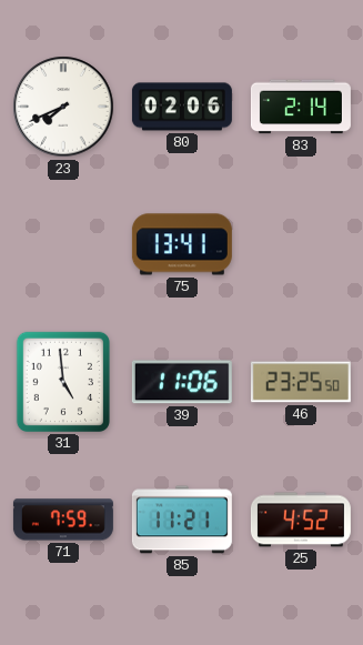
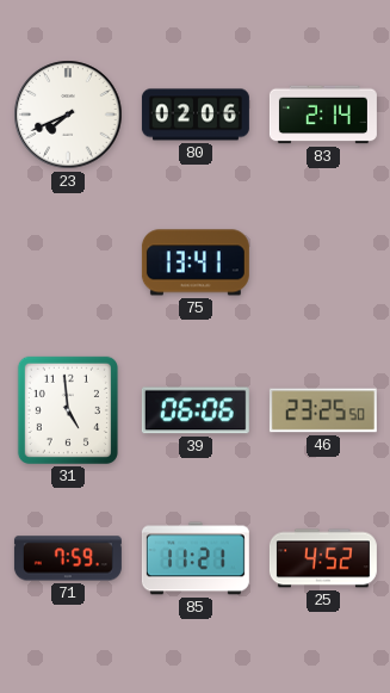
39: 11:06 -> 06:06
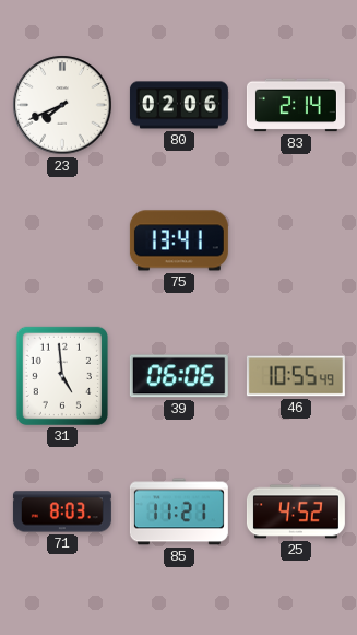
46: 23:25 -> 10:55
71: 7:59 -> 8:03
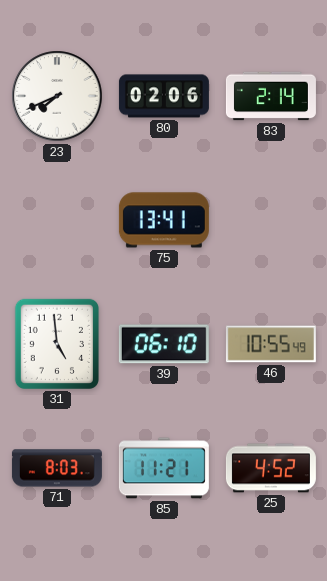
39: 06:06 -> 06:10
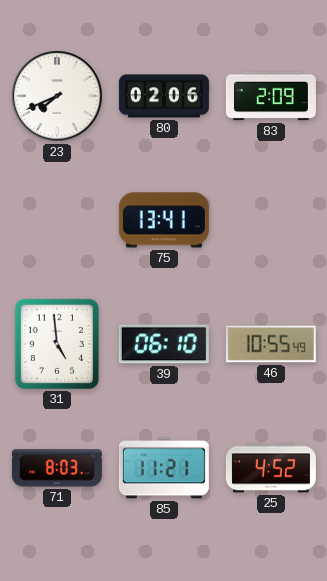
83: 2:14 -> 2:09
